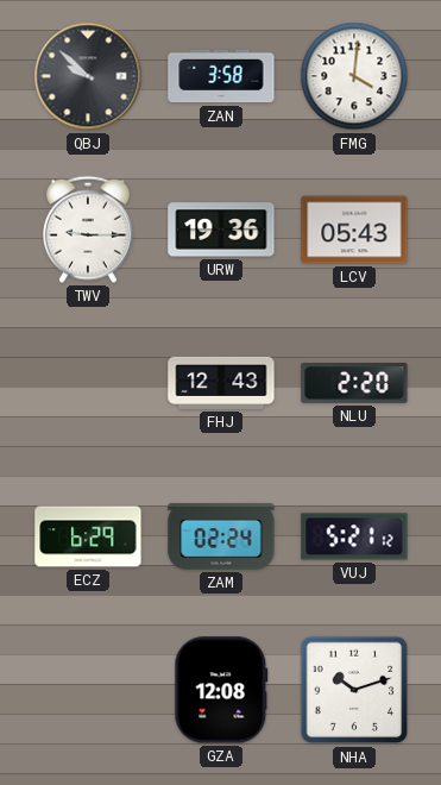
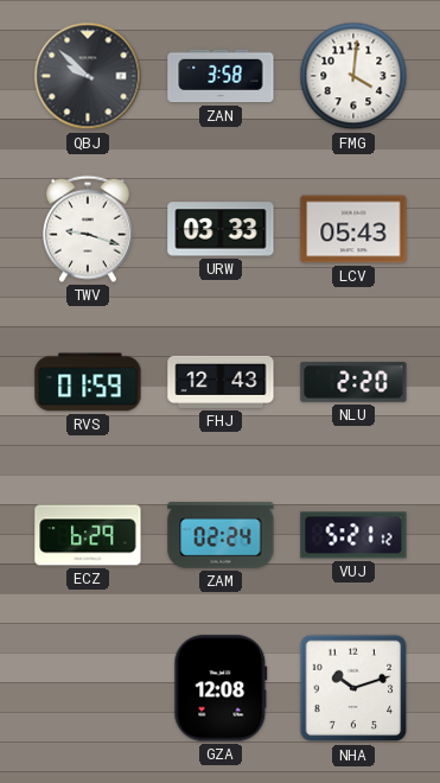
TWV: 9:15 -> 9:18
URW: 19:36 -> 03:33
RVS: none -> 01:59
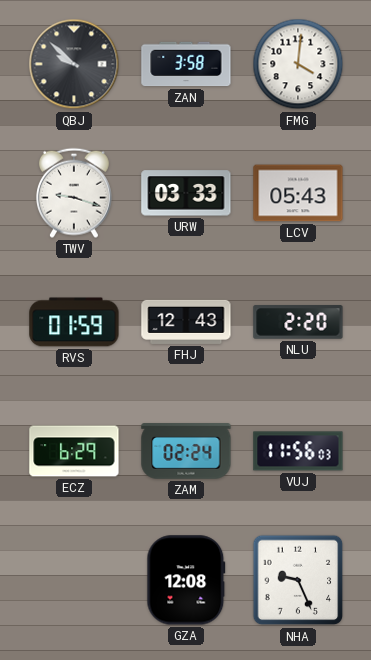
VUJ: 5:21 -> 11:56
NHA: 10:12 -> 9:26
